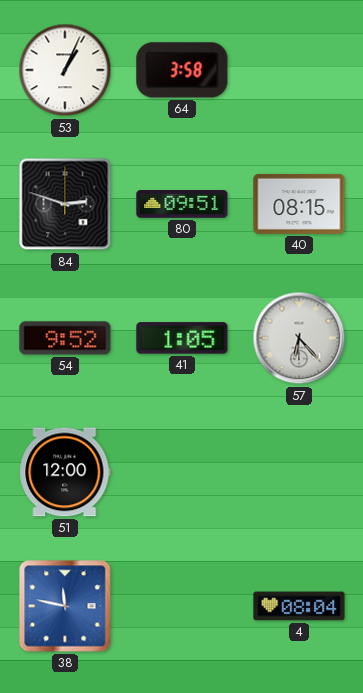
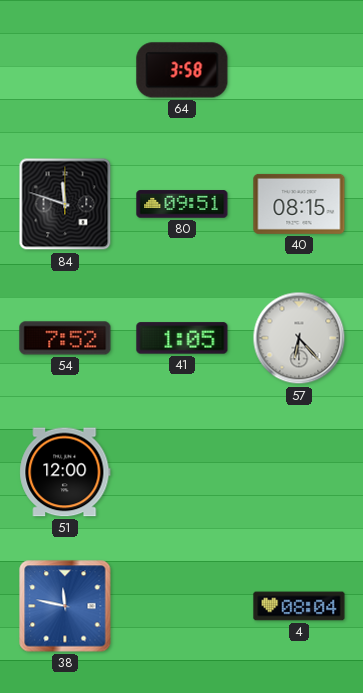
53: 1:04 -> none
84: 2:48 -> 11:48
54: 9:52 -> 7:52
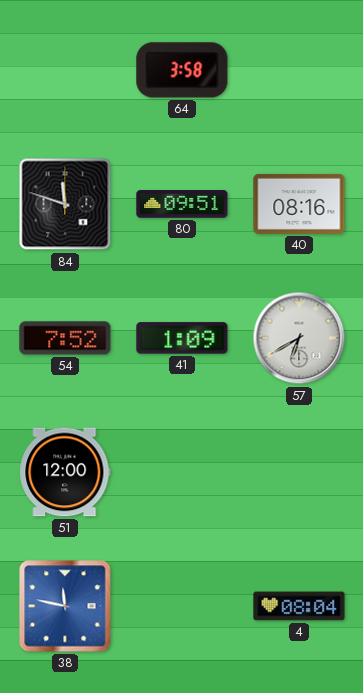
40: 08:15 -> 08:16
41: 1:05 -> 1:09
57: 6:23 -> 6:40
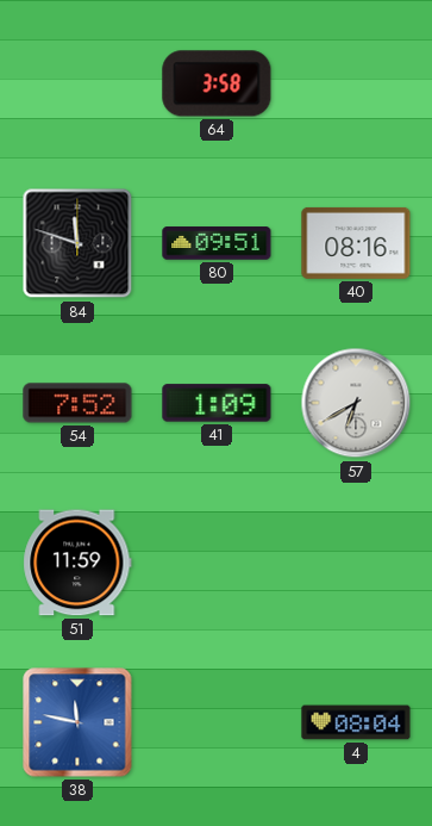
51: 12:00 -> 11:59
